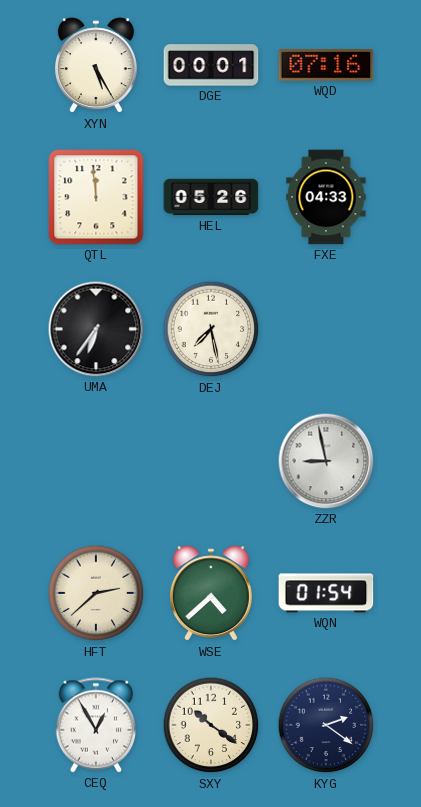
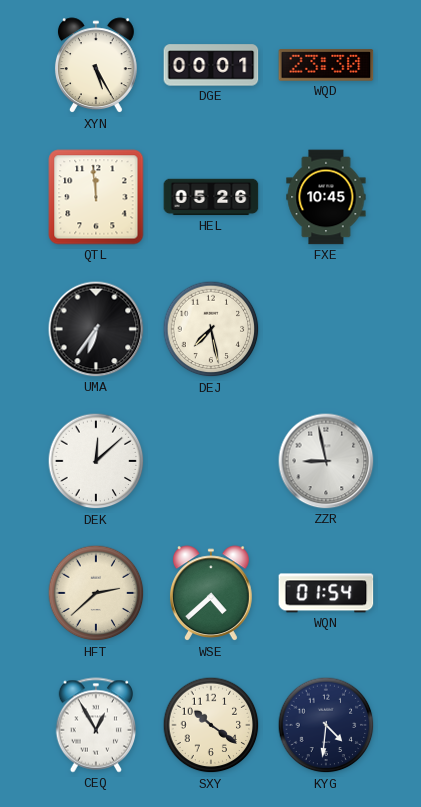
WQD: 07:16 -> 23:30
FXE: 04:33 -> 10:45
DEK: none -> 12:08
KYG: 2:21 -> 4:31
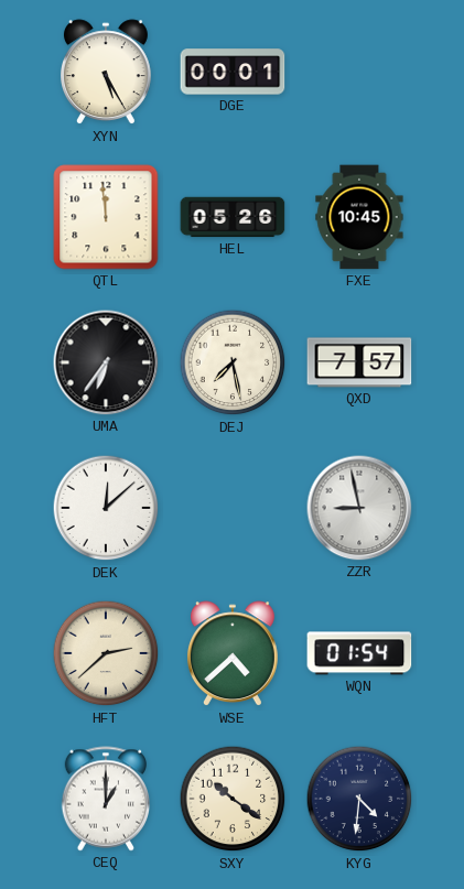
WQD: 23:30 -> none
QXD: none -> 7:57
CEQ: 12:55 -> 1:00
